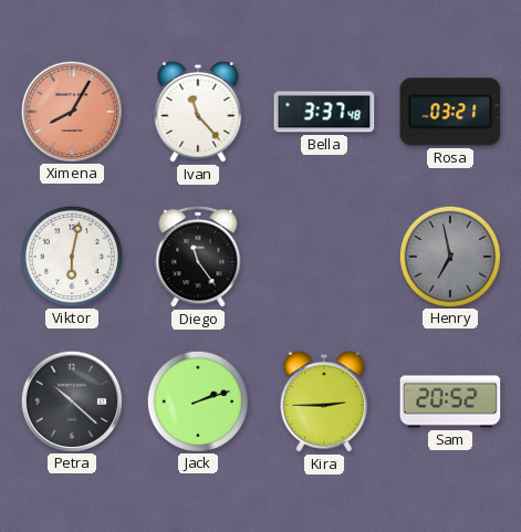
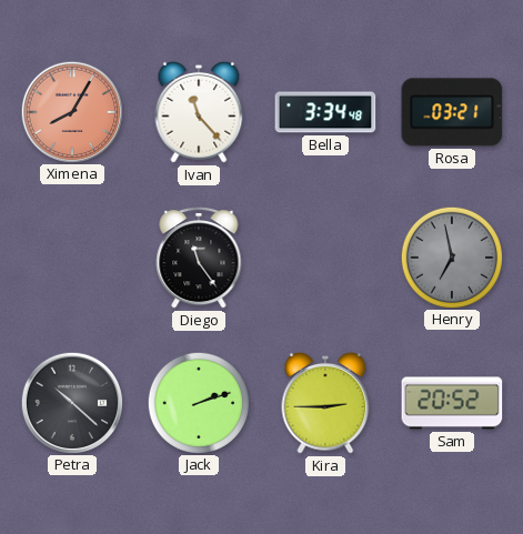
Bella: 3:37 -> 3:34
Viktor: 6:02 -> none
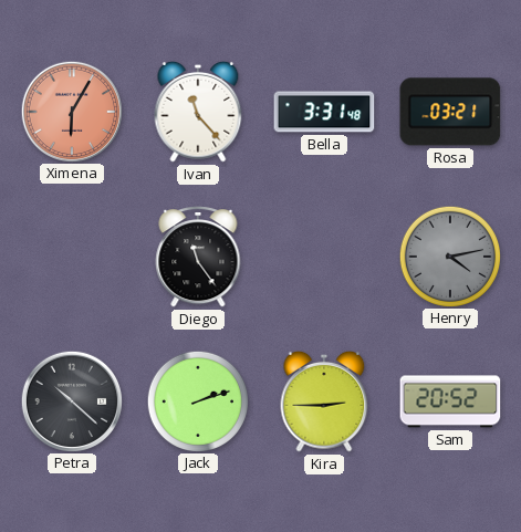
Ximena: 8:05 -> 6:05
Bella: 3:34 -> 3:31
Henry: 6:58 -> 4:13
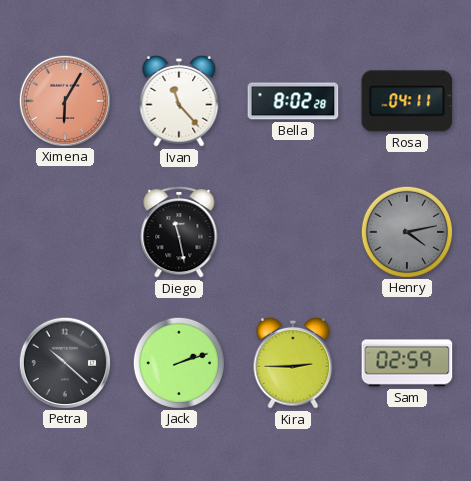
Bella: 3:31 -> 8:02
Rosa: 03:21 -> 04:11
Diego: 11:24 -> 11:28
Sam: 20:52 -> 02:59
